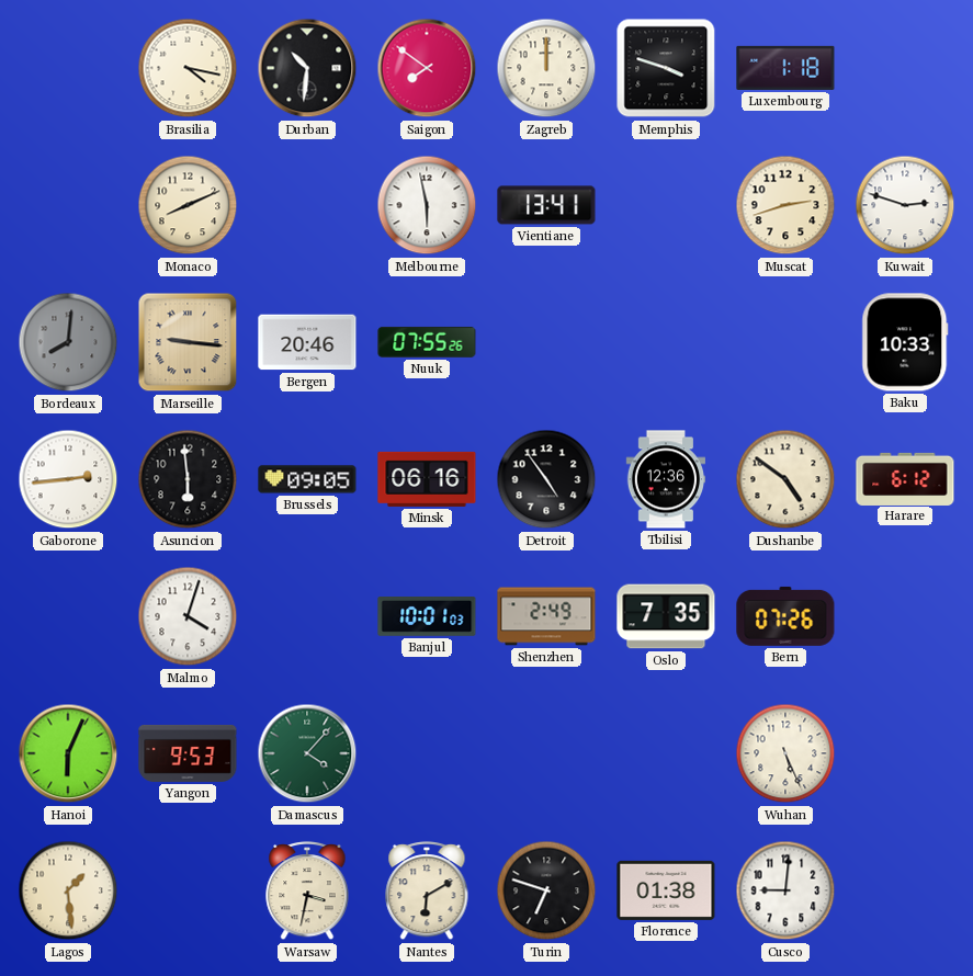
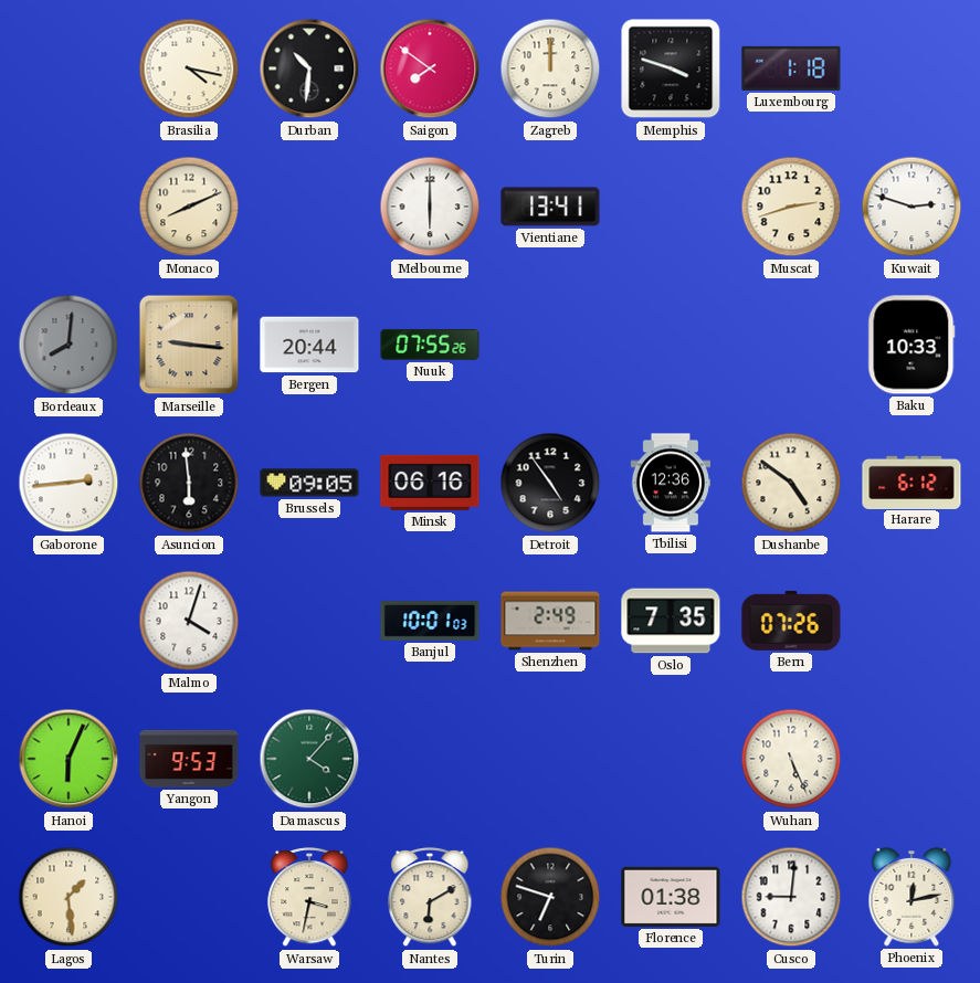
Melbourne: 5:58 -> 6:00
Bergen: 20:46 -> 20:44
Phoenix: none -> 12:13
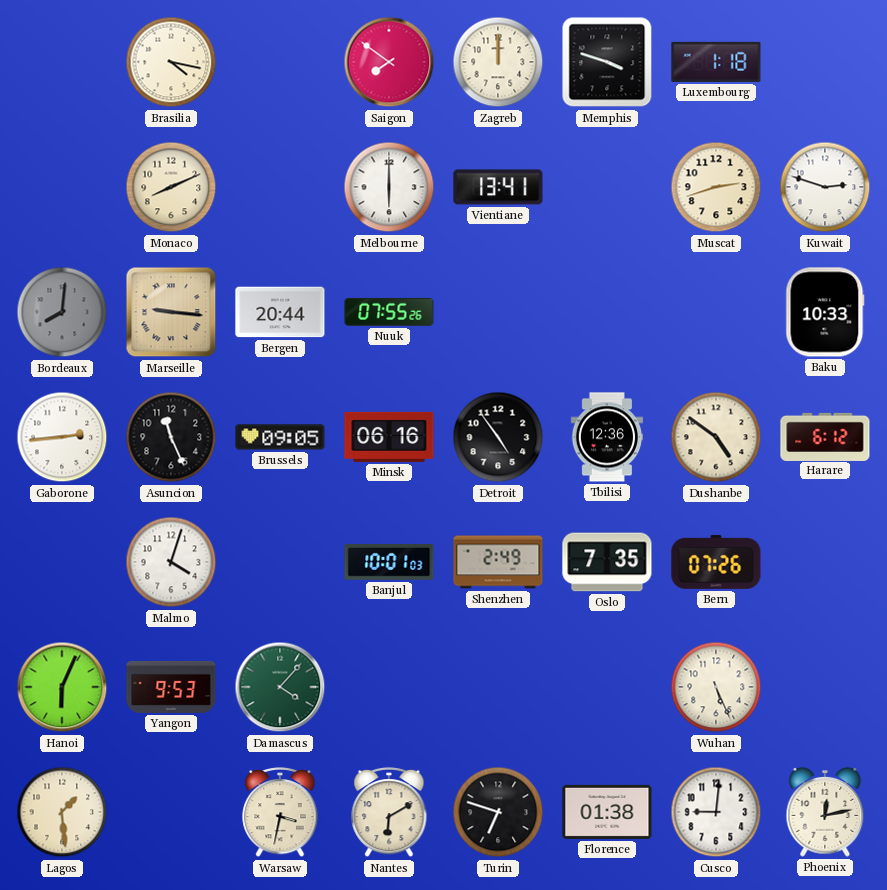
Durban: 10:31 -> none
Asuncion: 5:59 -> 11:26
